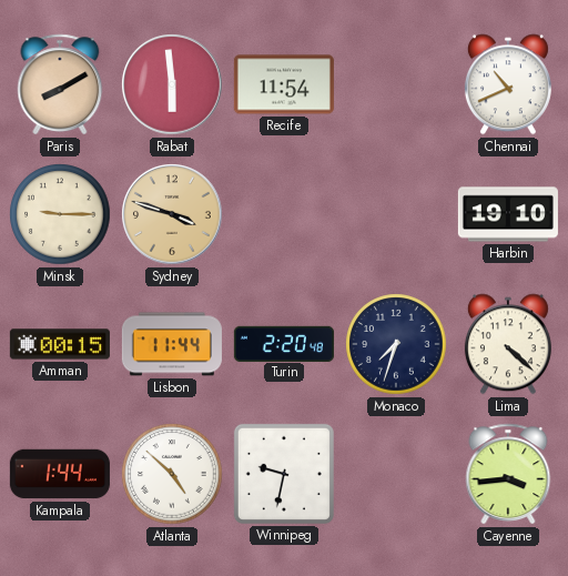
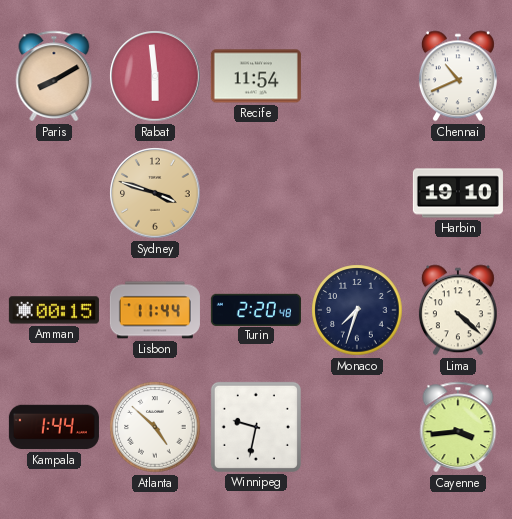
Minsk: 9:15 -> none
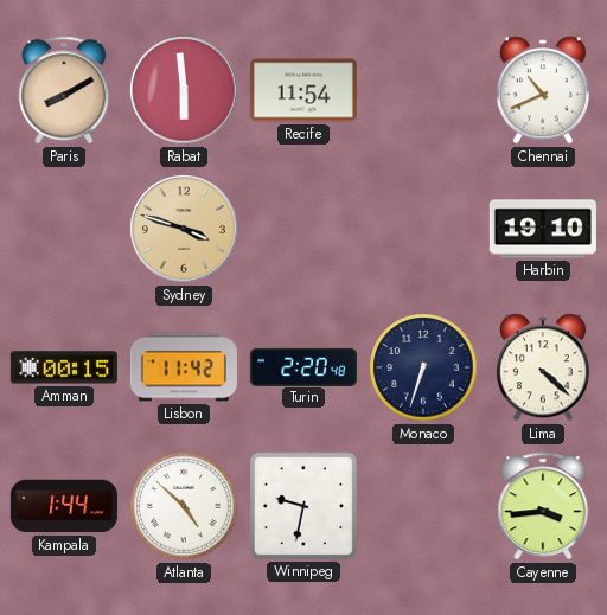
Lisbon: 11:44 -> 11:42
Monaco: 7:33 -> 6:33
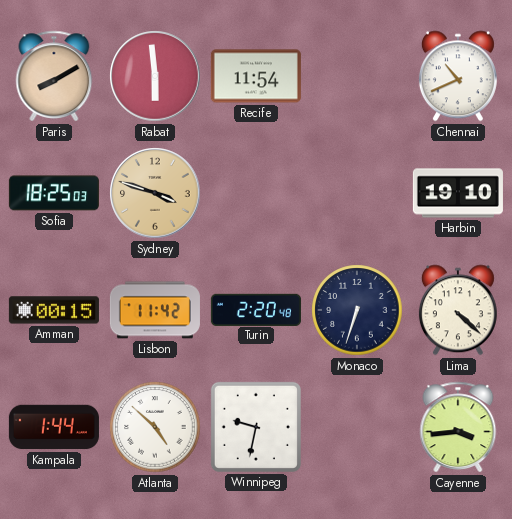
Sofia: none -> 18:25
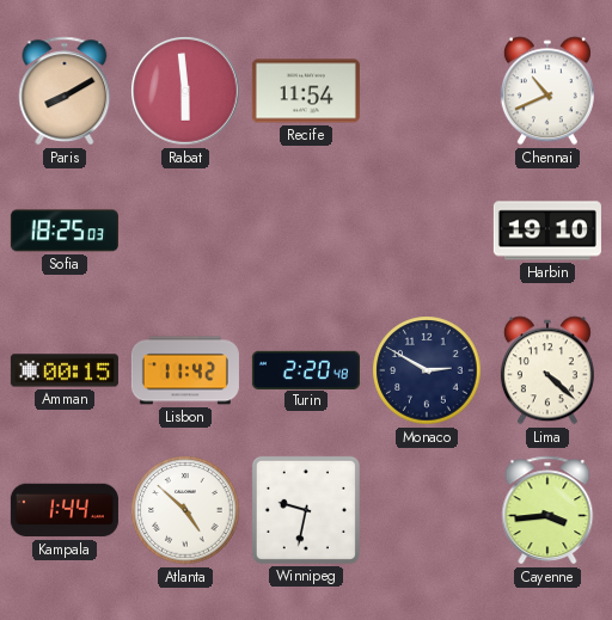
Sydney: 3:48 -> none
Monaco: 6:33 -> 2:50
